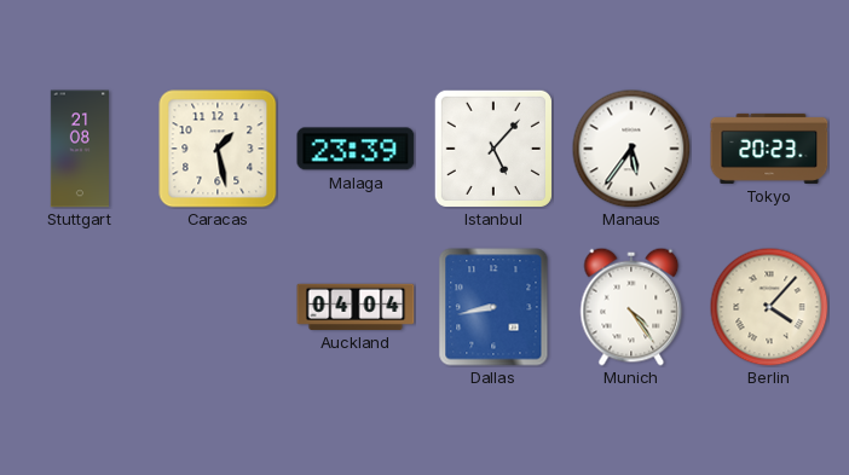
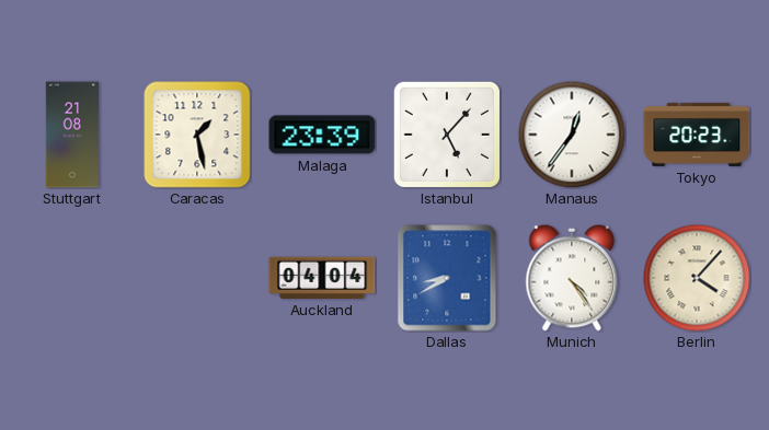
Manaus: 5:36 -> 12:36
Dallas: 8:43 -> 8:40
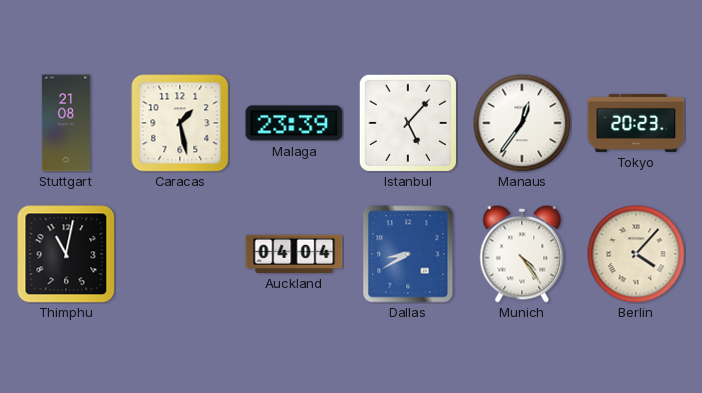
Thimphu: none -> 11:02
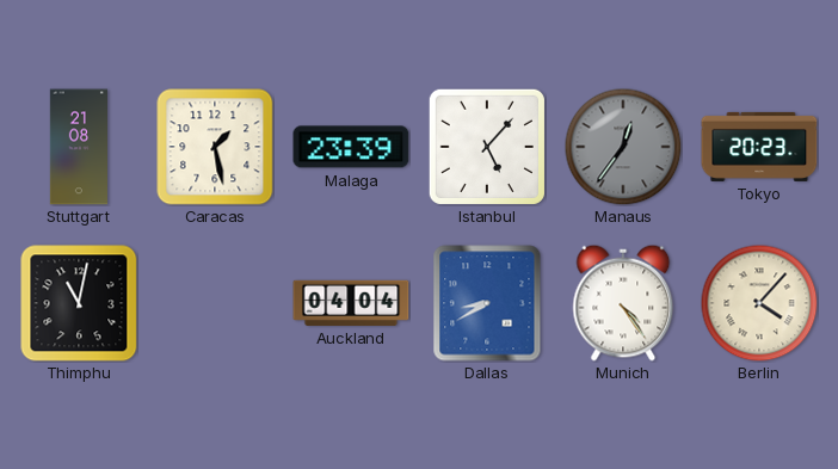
Manaus dial: white -> grey
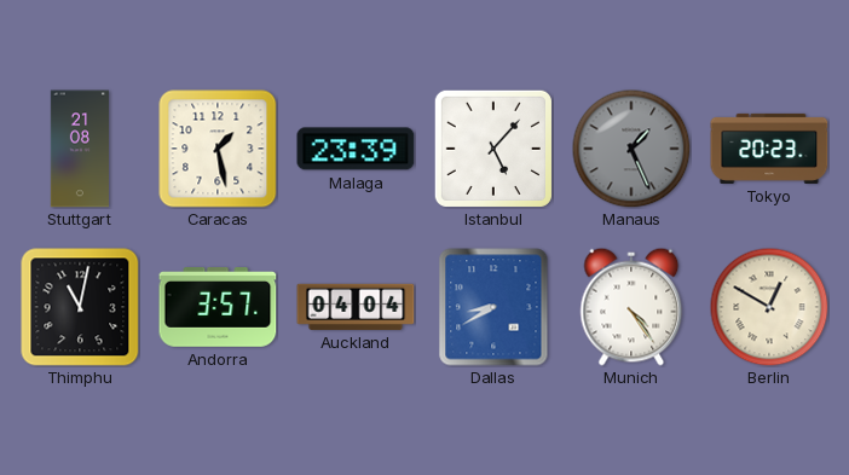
Manaus: 12:36 -> 1:26
Andorra: none -> 3:57
Berlin: 4:07 -> 12:50
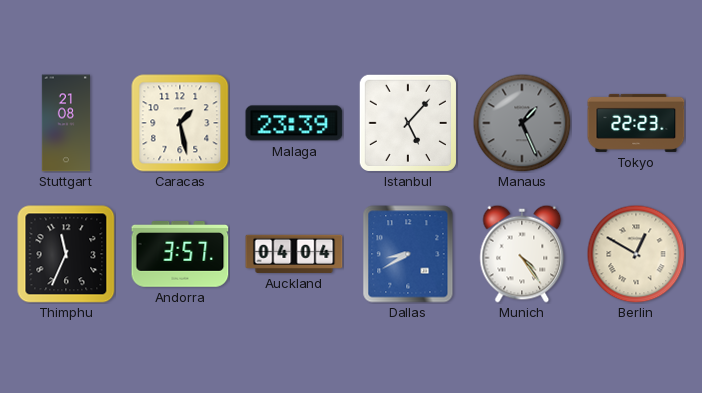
Tokyo: 20:23 -> 22:23
Thimphu: 11:02 -> 11:34
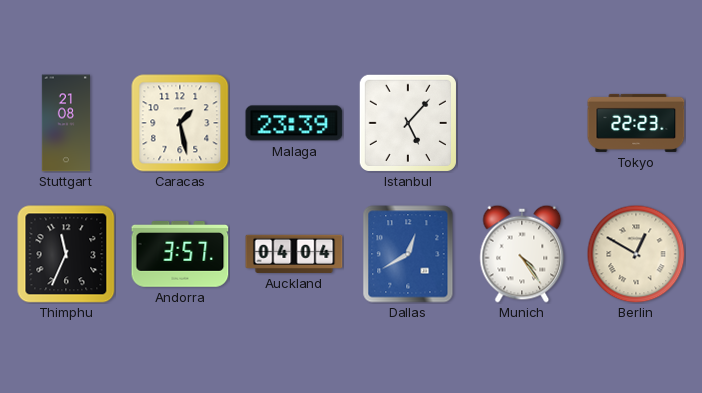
Manaus: 1:26 -> none
Dallas: 8:40 -> 12:40
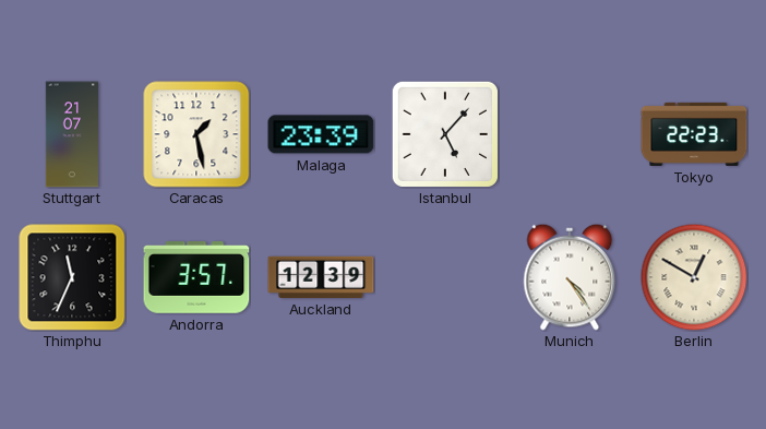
Stuttgart: 21:08 -> 21:07
Auckland: 04:04 -> 12:39
Dallas: 12:40 -> none
